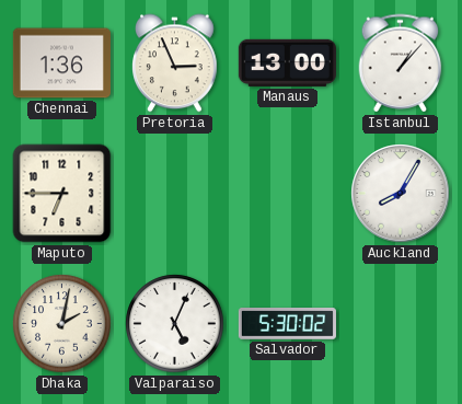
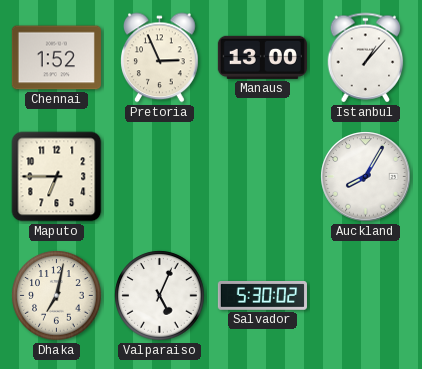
Chennai: 1:36 -> 1:52
Dhaka: 2:02 -> 7:02
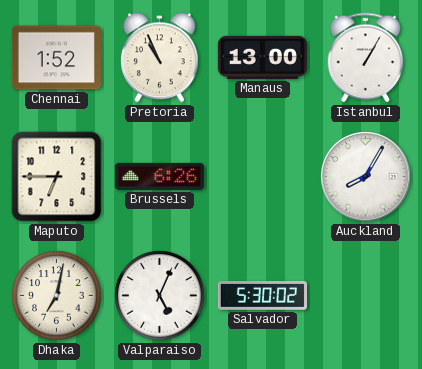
Pretoria: 2:56 -> 10:56
Istanbul: 1:07 -> 1:05
Brussels: none -> 6:26
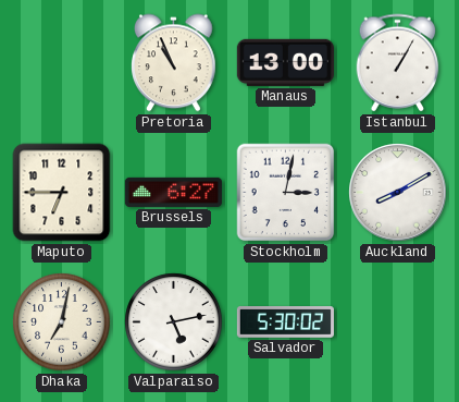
Chennai: 1:52 -> none
Brussels: 6:26 -> 6:27
Stockholm: none -> 3:02
Auckland: 8:05 -> 8:10
Valparaiso: 5:04 -> 5:13
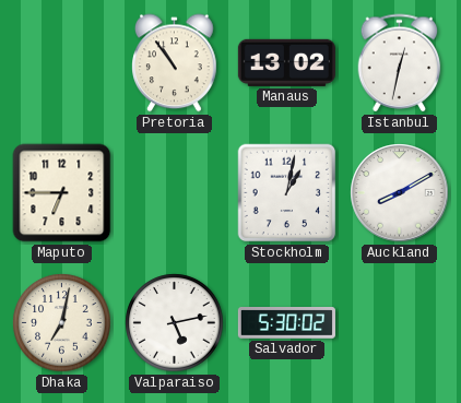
Pretoria: 10:56 -> 10:54
Manaus: 13:00 -> 13:02
Istanbul: 1:05 -> 12:32
Brussels: 6:27 -> none
Stockholm: 3:02 -> 1:02
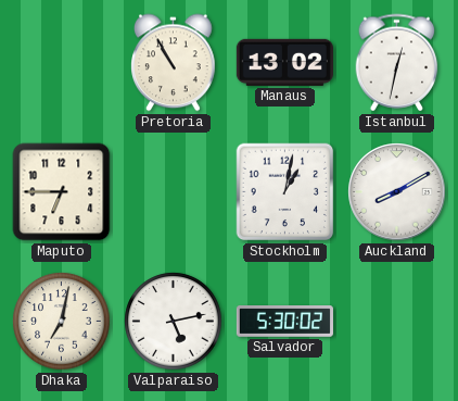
Pretoria: 10:54 -> 10:55
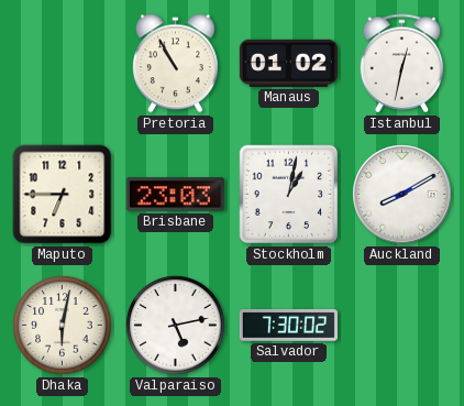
Manaus: 13:02 -> 01:02
Brisbane: none -> 23:03
Dhaka: 7:02 -> 6:02
Salvador: 5:30 -> 7:30
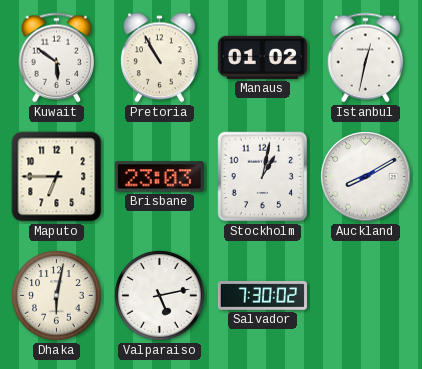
Kuwait: none -> 5:51
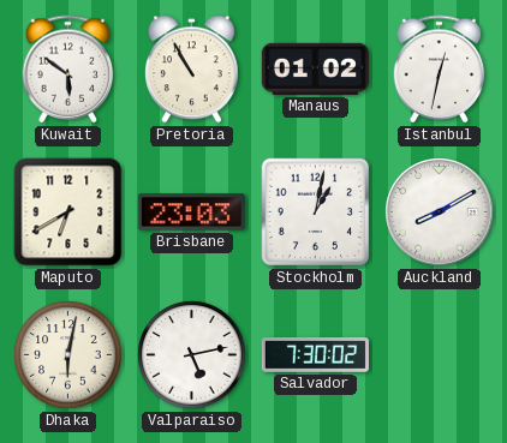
Maputo: 6:45 -> 6:40
